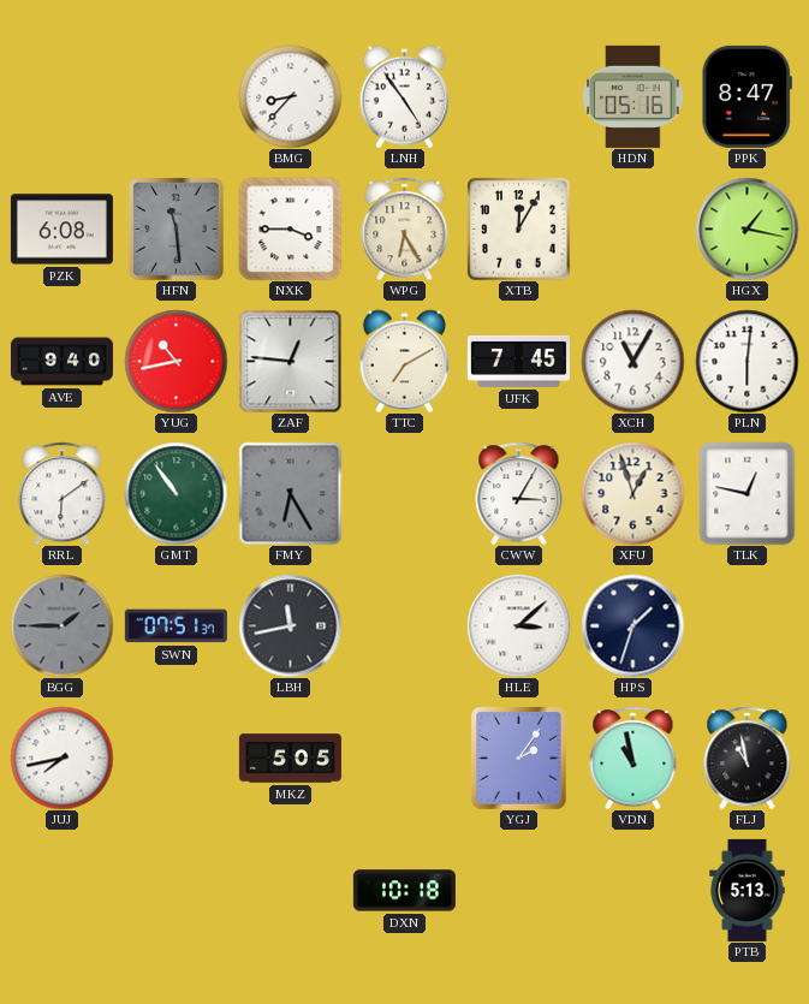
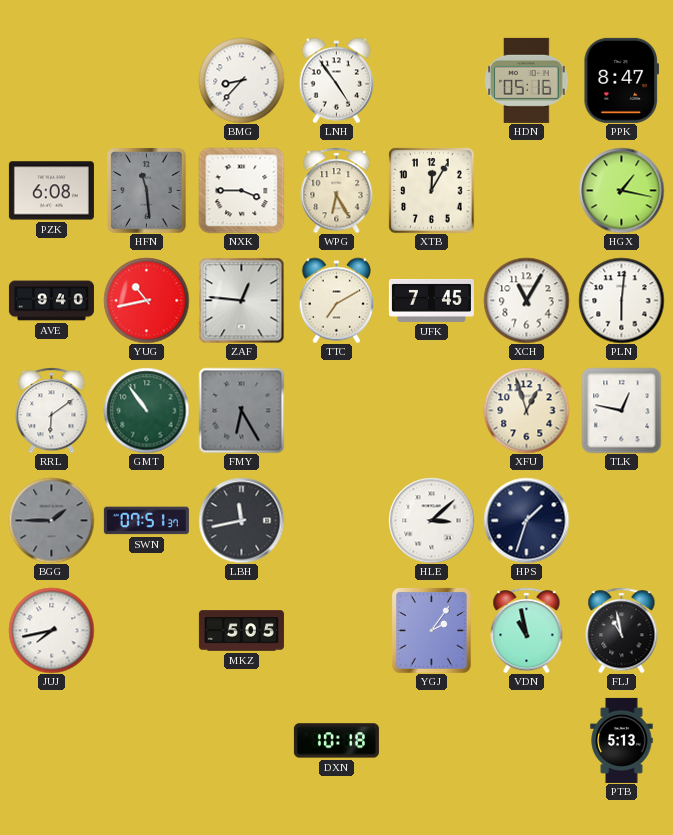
CWW: 3:05 -> none
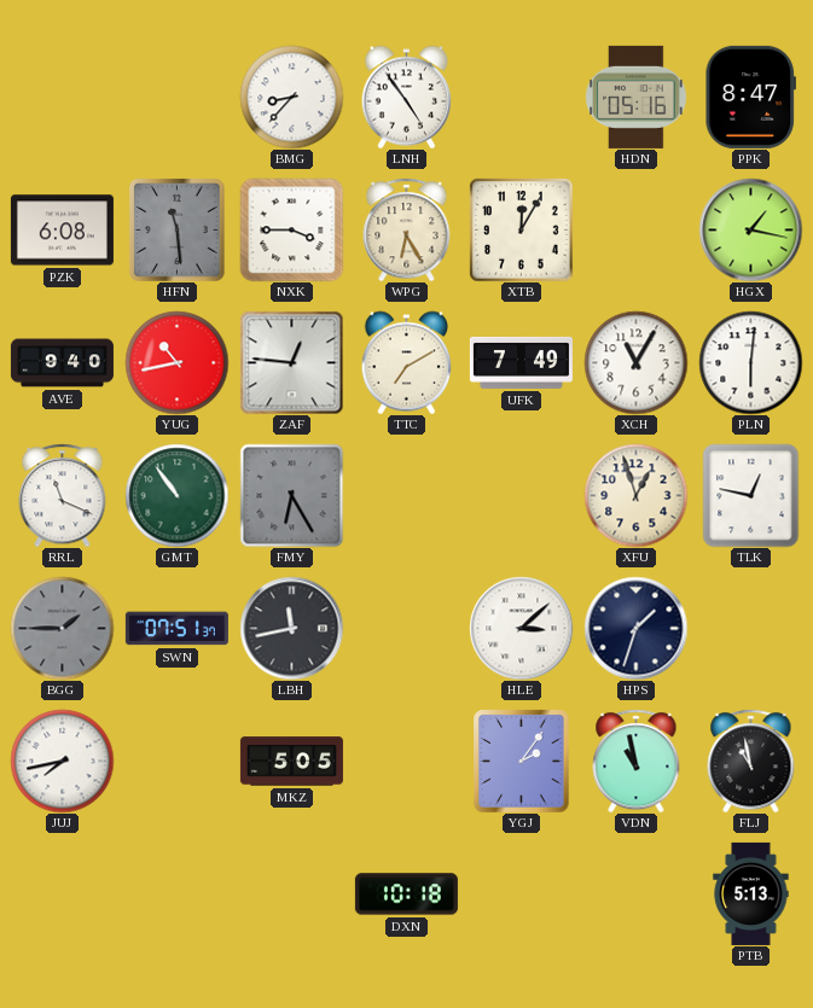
UFK: 7:45 -> 7:49
RRL: 6:09 -> 11:19
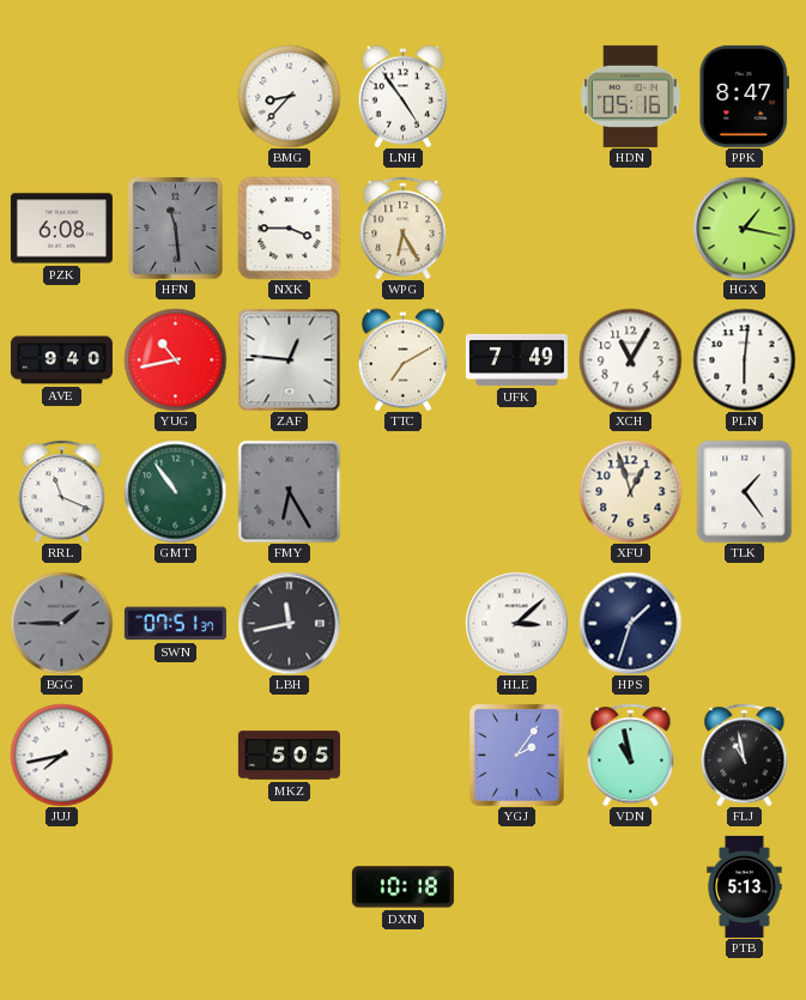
XTB: 12:05 -> none
TLK: 12:47 -> 1:24
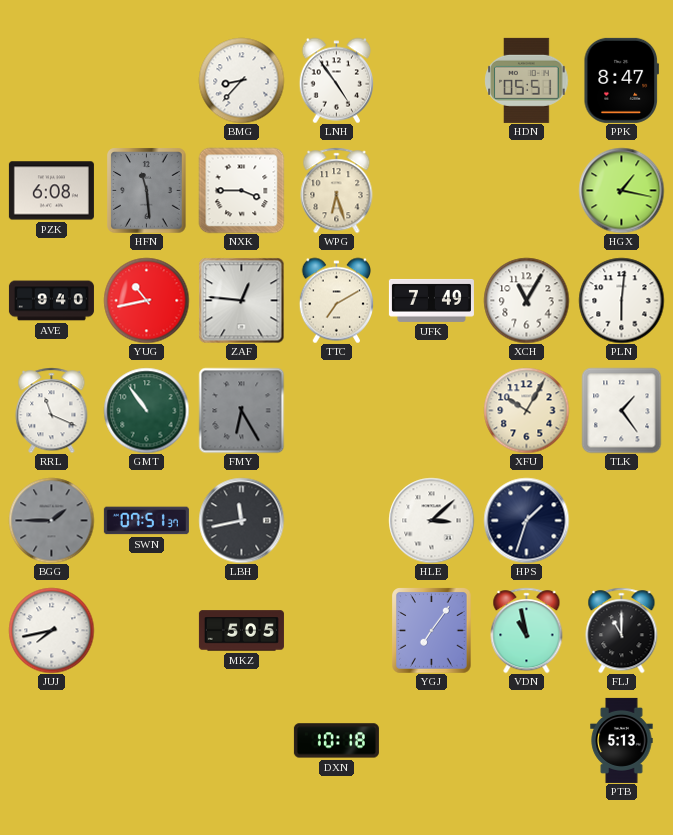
HDN: 05:16 -> 05:51
WPG: 6:25 -> 6:27
XFU: 12:57 -> 10:05
YGJ: 2:06 -> 7:06
FLJ: 10:58 -> 11:00
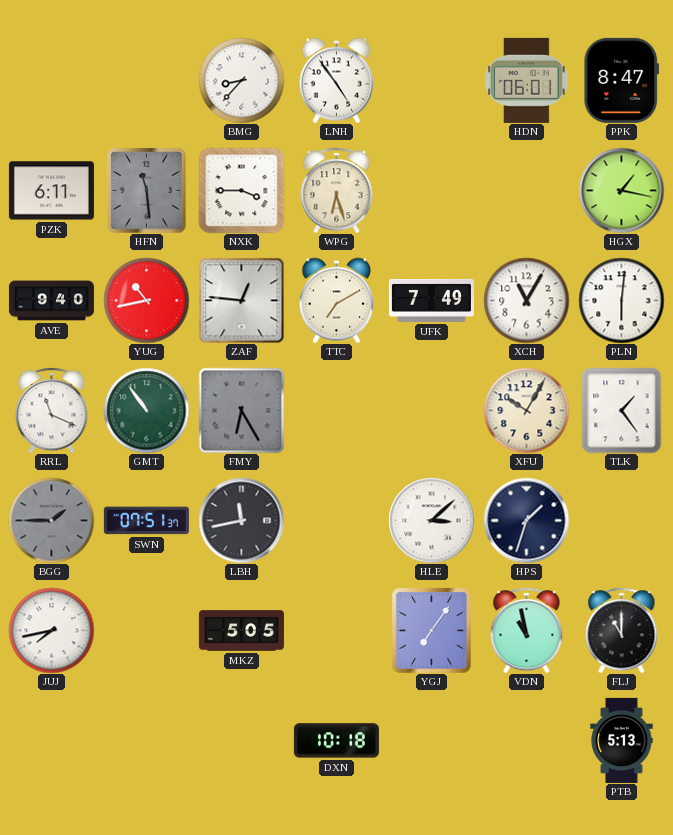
HDN: 05:51 -> 06:01
PZK: 6:08 -> 6:11
